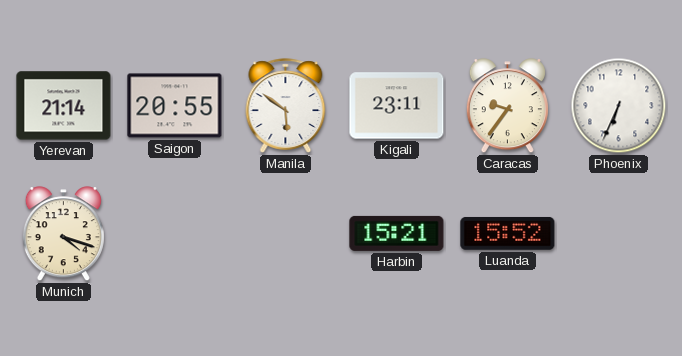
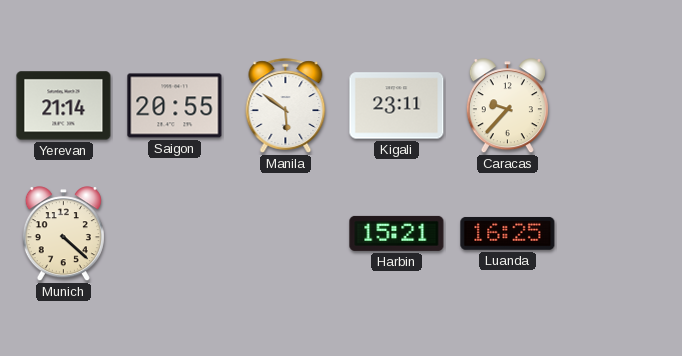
Caracas: 9:36 -> 9:37
Phoenix: 6:34 -> none
Munich: 4:18 -> 4:22
Luanda: 15:52 -> 16:25
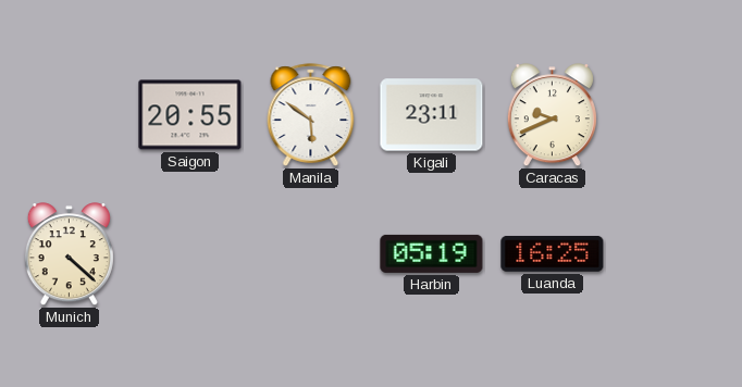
Yerevan: 21:14 -> none
Caracas: 9:37 -> 9:41
Harbin: 15:21 -> 05:19
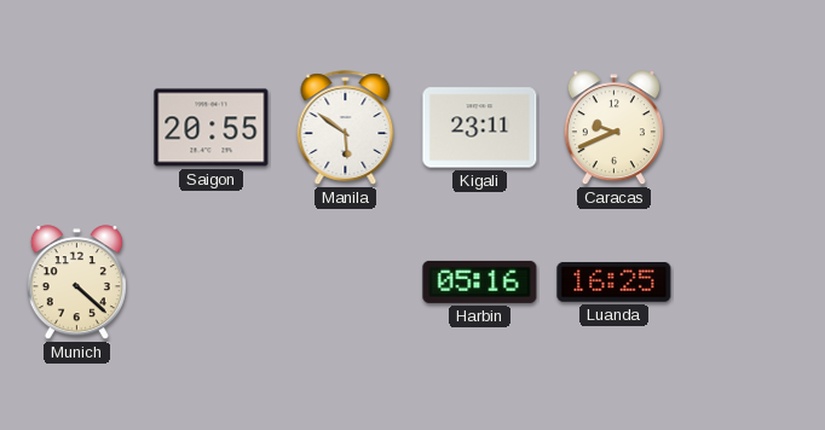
Harbin: 05:19 -> 05:16
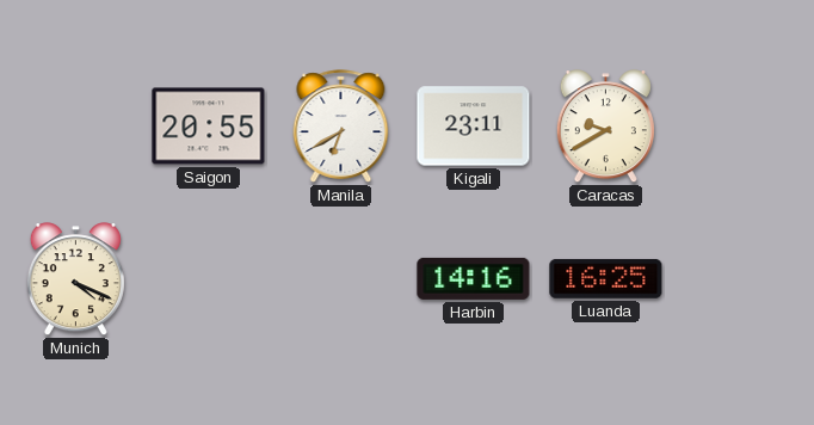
Manila: 5:51 -> 6:40
Caracas: 9:41 -> 9:40
Munich: 4:22 -> 4:19
Harbin: 05:16 -> 14:16
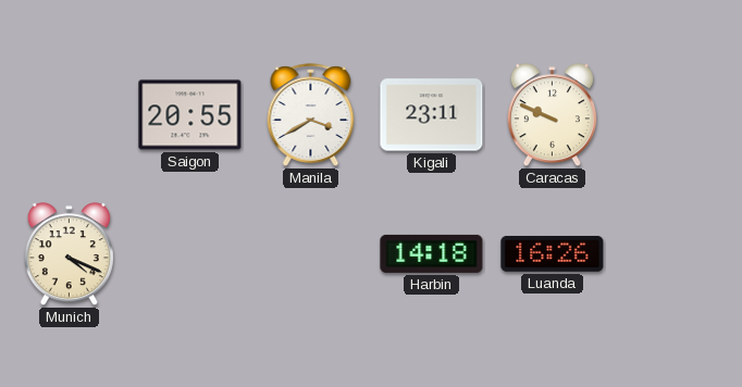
Manila: 6:40 -> 3:40
Caracas: 9:40 -> 9:49
Harbin: 14:16 -> 14:18
Luanda: 16:25 -> 16:26
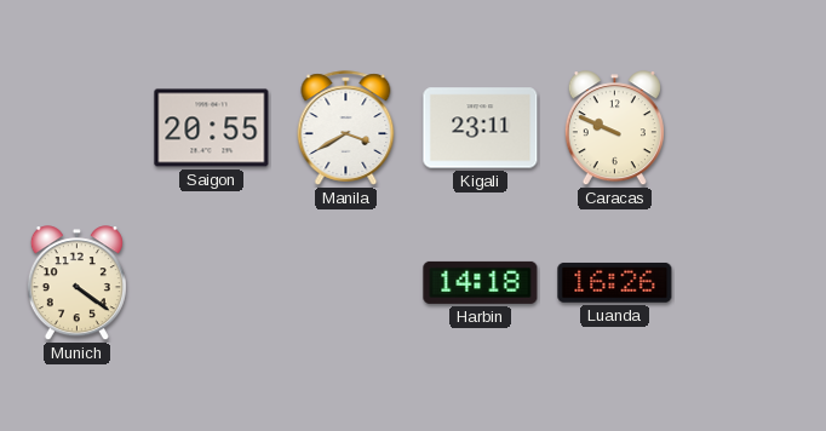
Munich: 4:19 -> 4:21
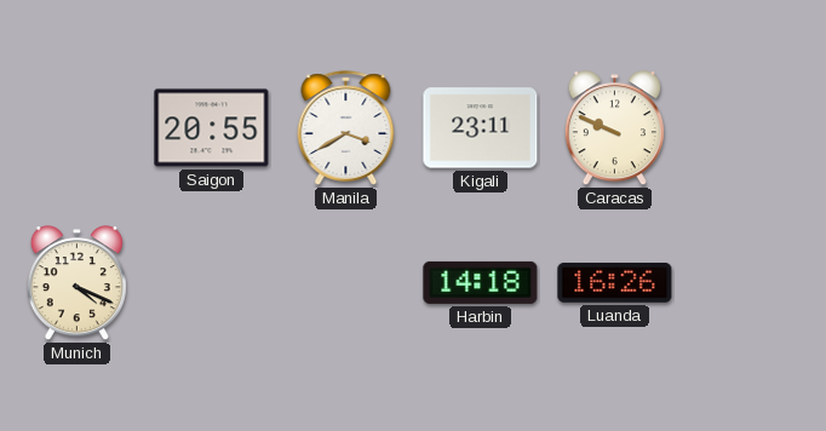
Munich: 4:21 -> 4:19
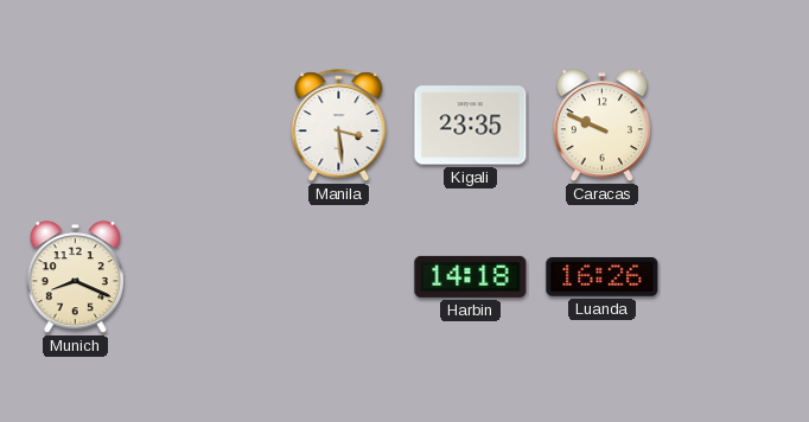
Saigon: 20:55 -> none
Manila: 3:40 -> 3:29
Kigali: 23:11 -> 23:35
Munich: 4:19 -> 8:19
